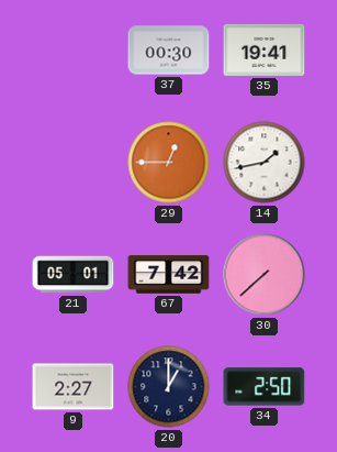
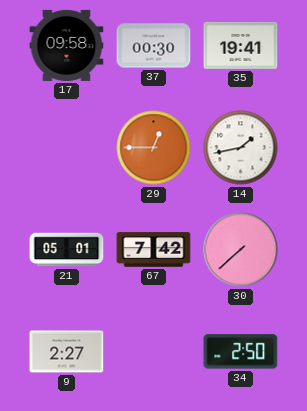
17: none -> 09:58
20: 1:00 -> none
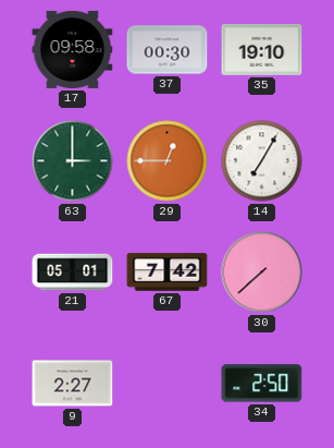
35: 19:41 -> 19:10
63: none -> 3:00
14: 1:43 -> 7:05
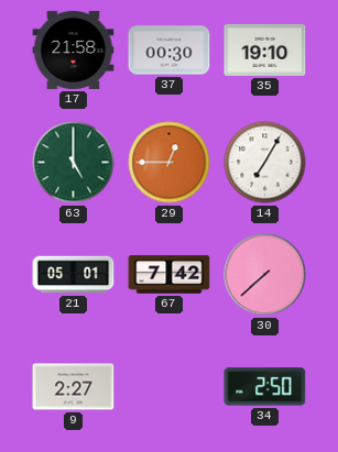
17: 09:58 -> 21:58
63: 3:00 -> 5:00
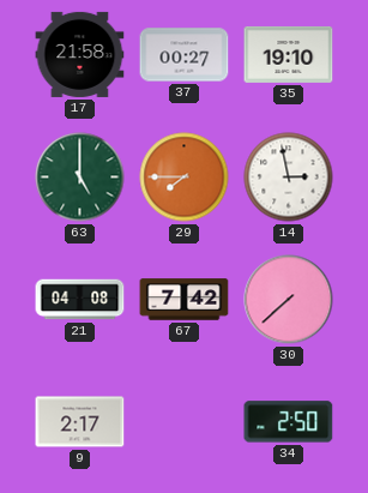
37: 00:30 -> 00:27
29: 12:45 -> 7:45
14: 7:05 -> 2:58
21: 05:01 -> 04:08
9: 2:27 -> 2:17
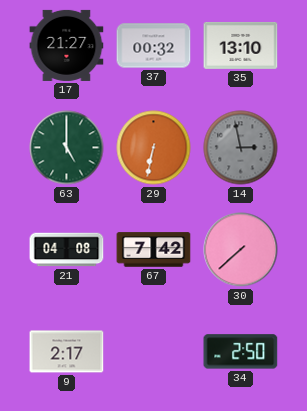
17: 21:58 -> 21:27
37: 00:27 -> 00:32
35: 19:10 -> 13:10
29: 7:45 -> 6:32
14 dial: white -> grey
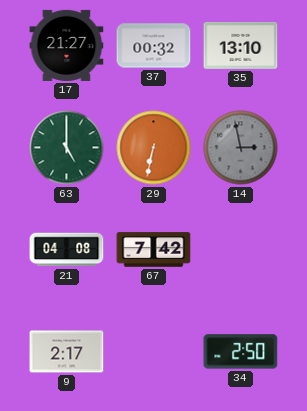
30: 7:38 -> none
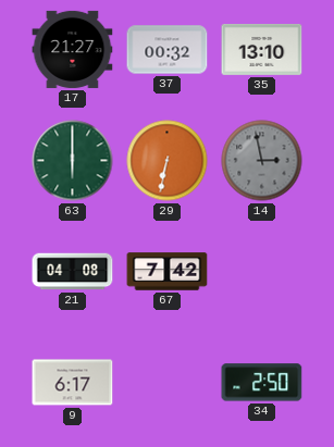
63: 5:00 -> 6:00
9: 2:17 -> 6:17
